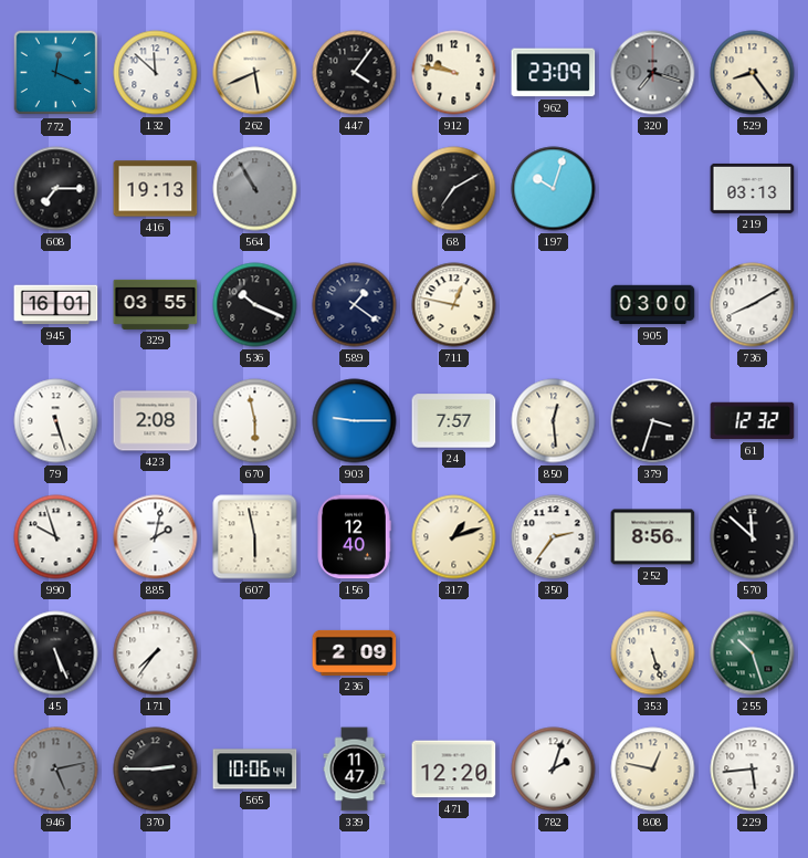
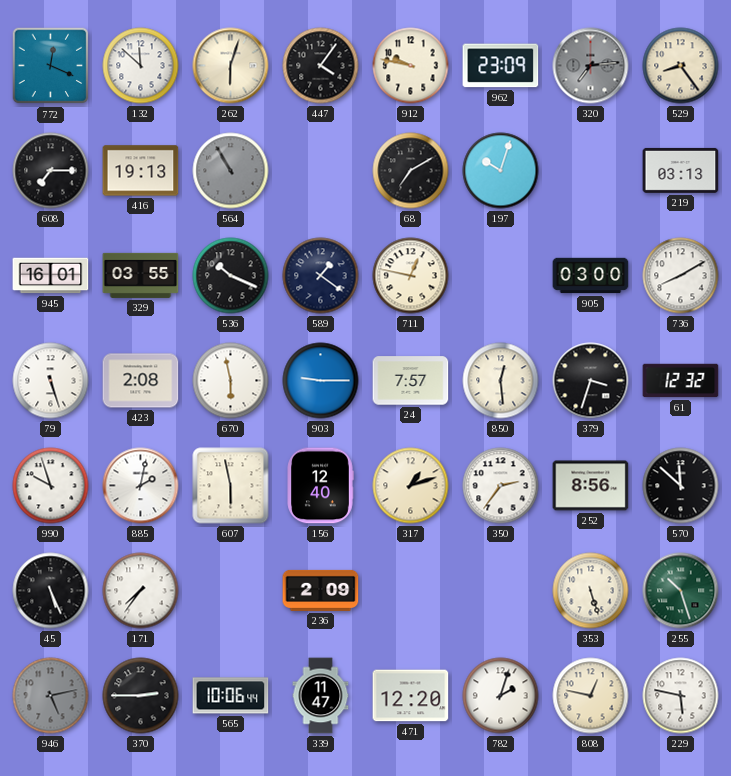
262: 5:41 -> 6:03
320: 7:18 -> 7:14
229: 5:44 -> 5:47
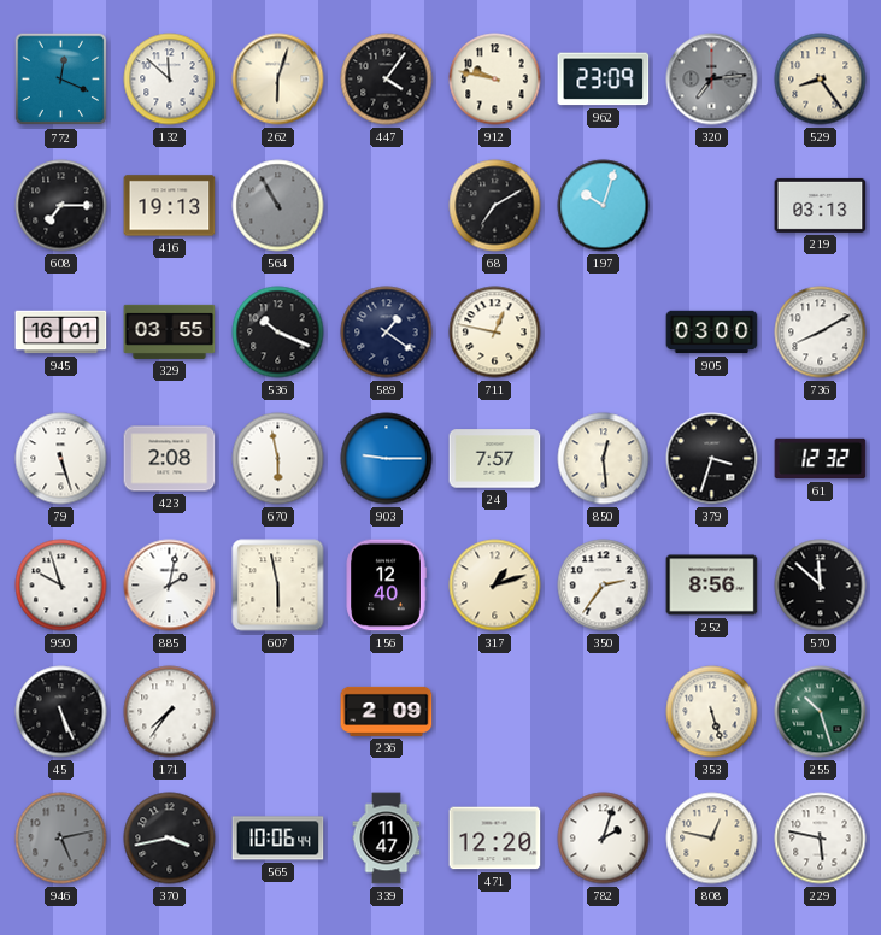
370: 2:45 -> 3:43
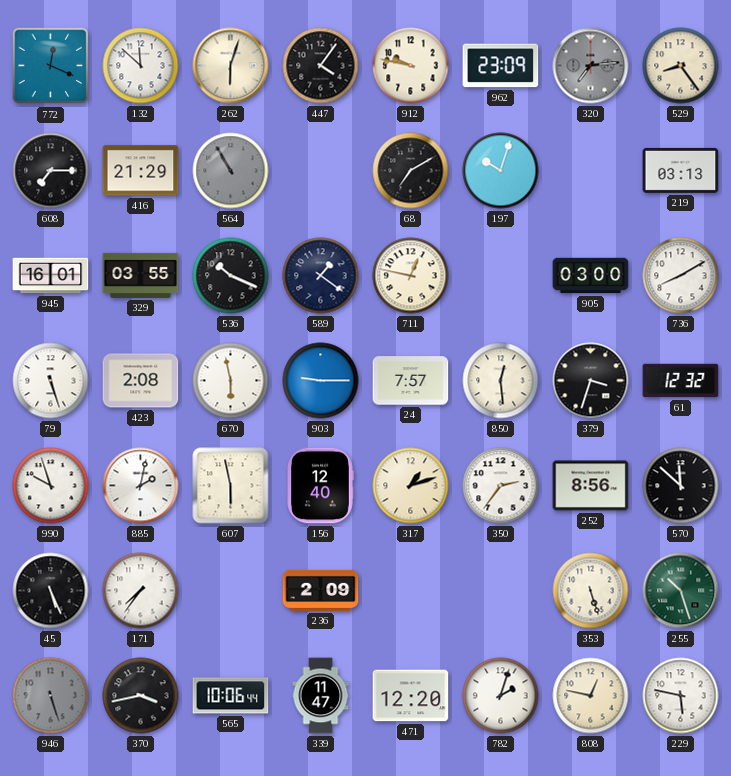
416: 19:13 -> 21:29
946: 5:13 -> 5:27
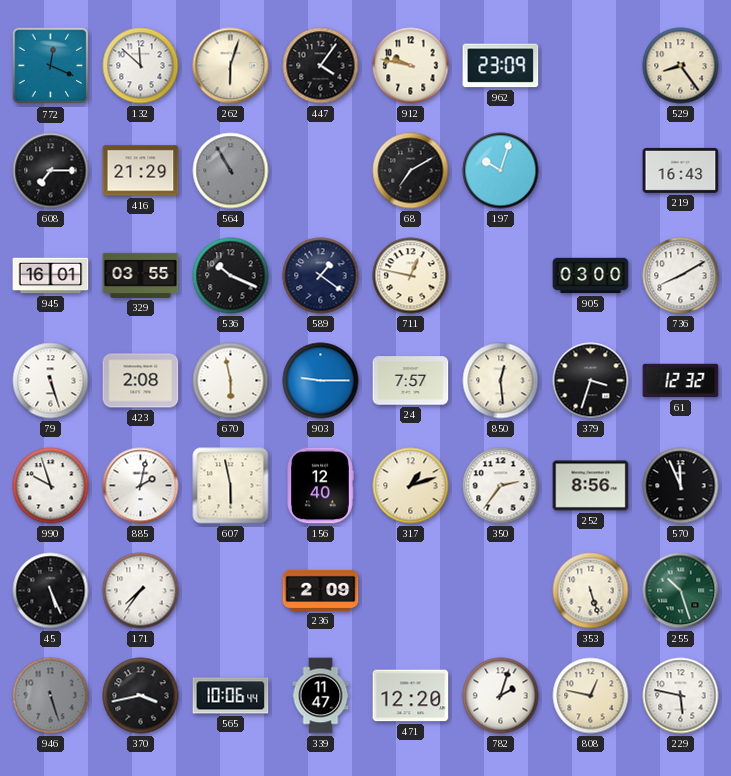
320: 7:14 -> none
219: 03:13 -> 16:43
570: 11:52 -> 11:56
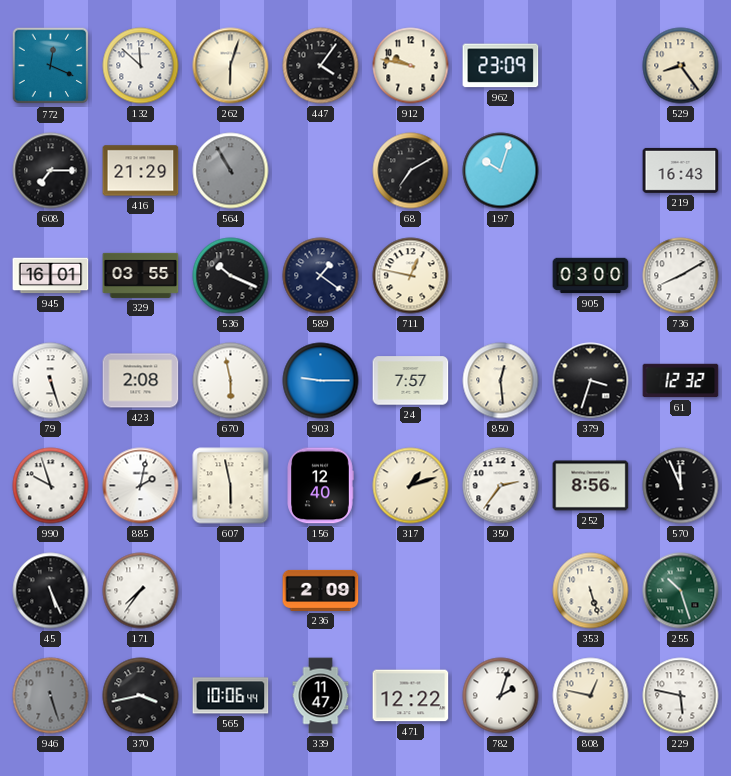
471: 12:20 -> 12:22
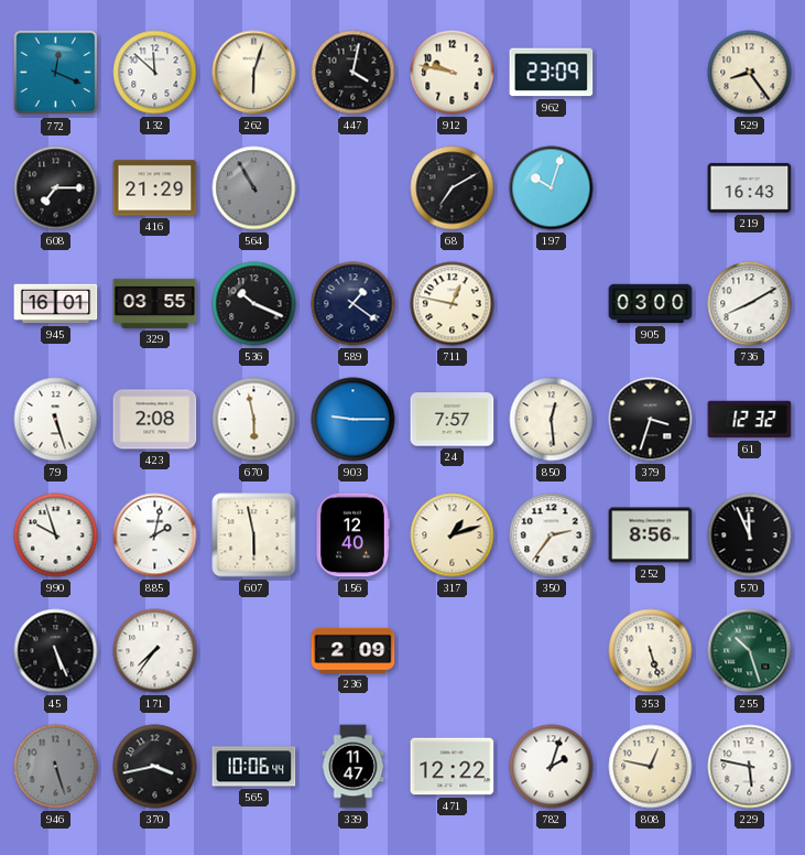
447: 4:06 -> 4:02
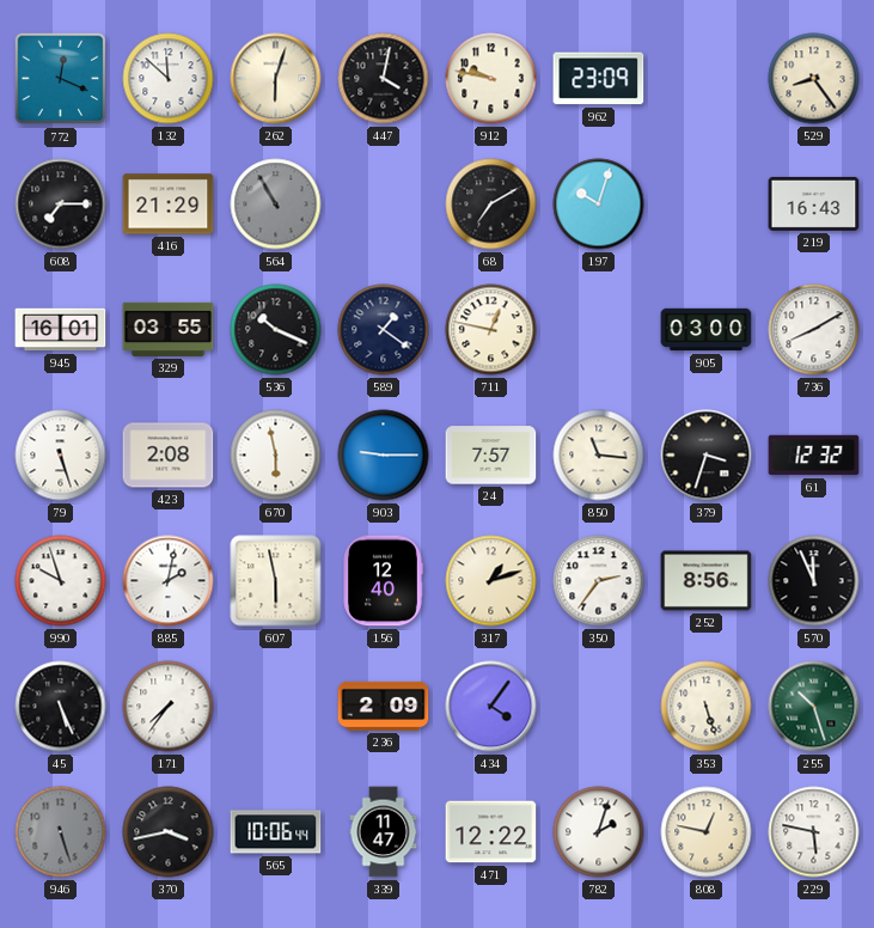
850: 12:29 -> 11:16
434: none -> 4:06
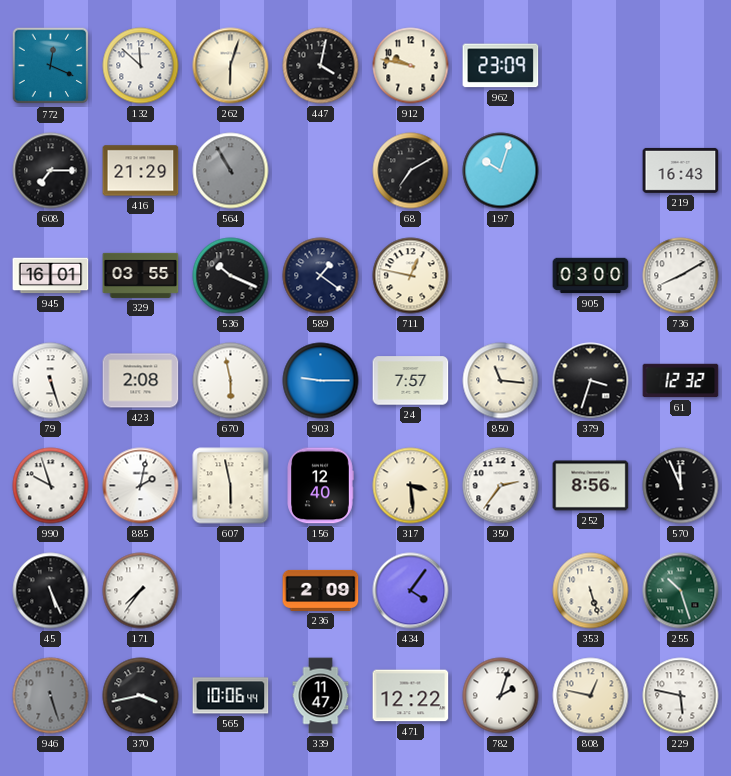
529: 8:24 -> none
317: 1:12 -> 3:29
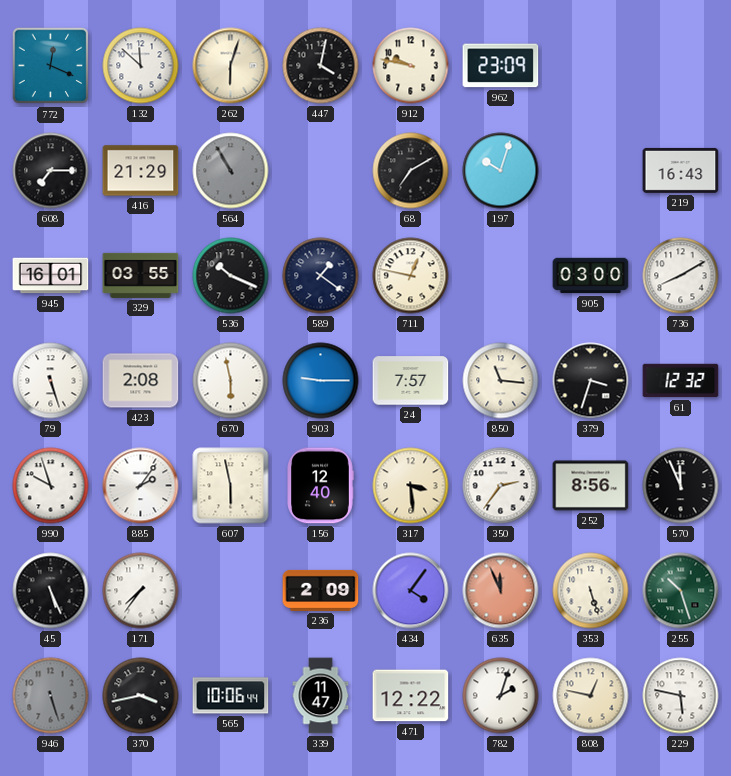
885: 2:02 -> 2:06
635: none -> 11:56
